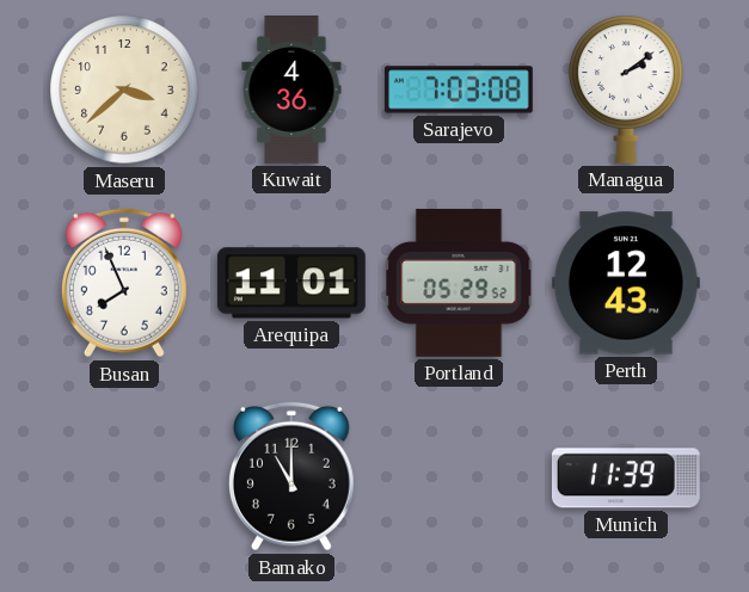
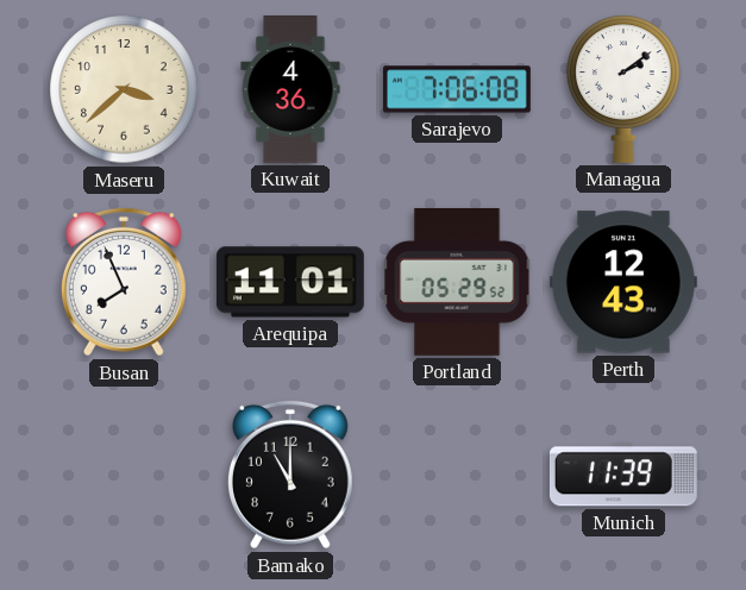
Sarajevo: 7:03 -> 7:06
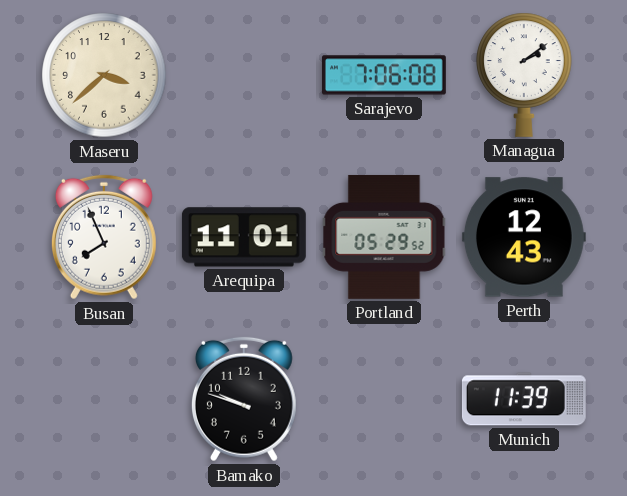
Kuwait: 4:36 -> none
Bamako: 11:00 -> 9:48
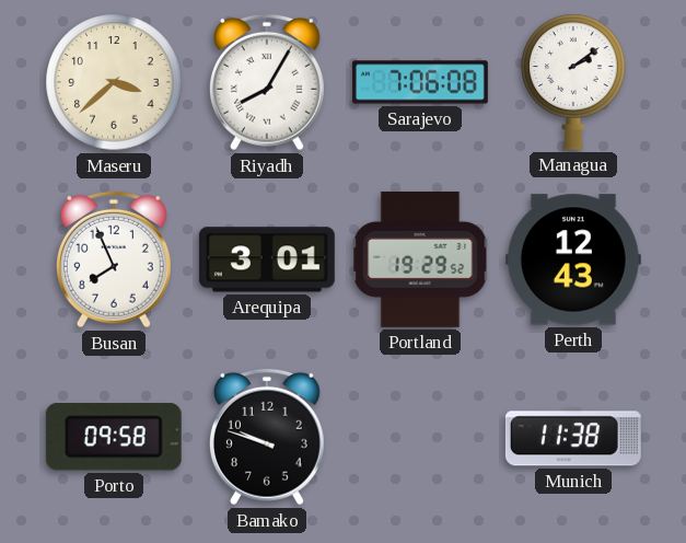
Riyadh: none -> 8:05
Arequipa: 11:01 -> 3:01
Portland: 05:29 -> 19:29
Porto: none -> 09:58
Munich: 11:39 -> 11:38
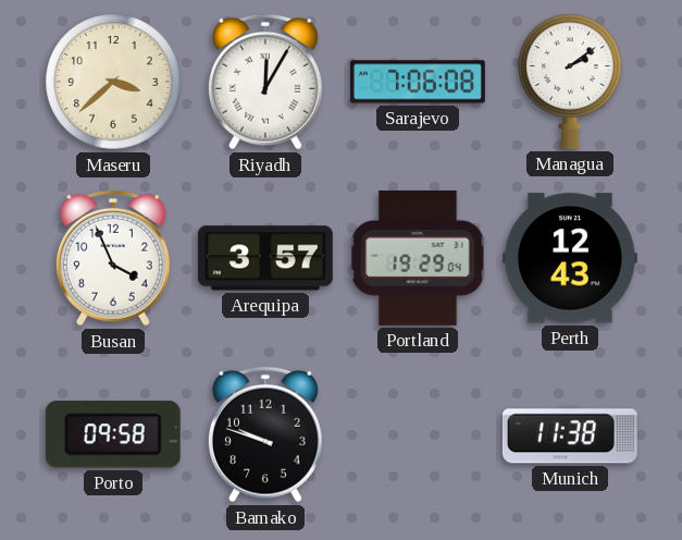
Riyadh: 8:05 -> 12:05
Busan: 7:56 -> 3:56
Arequipa: 3:01 -> 3:57
Portland: 19:29:52 -> 19:29:04
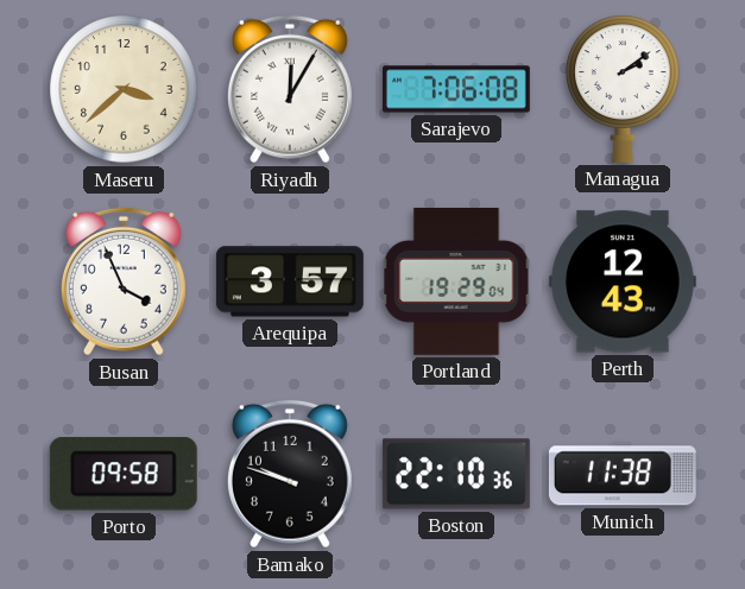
Boston: none -> 22:10
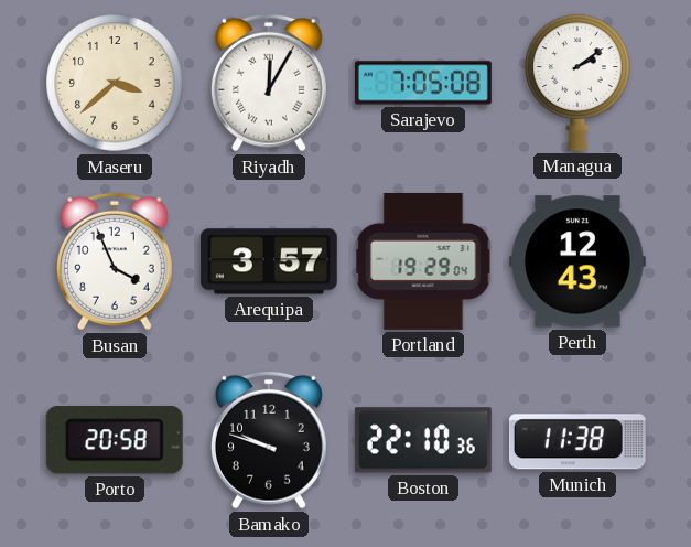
Sarajevo: 7:06 -> 7:05
Porto: 09:58 -> 20:58
